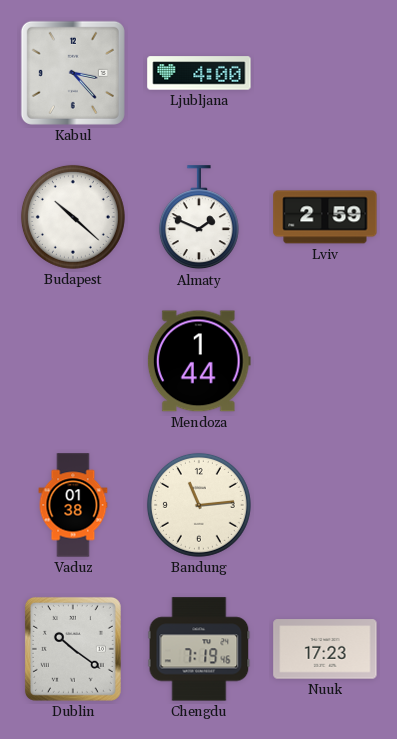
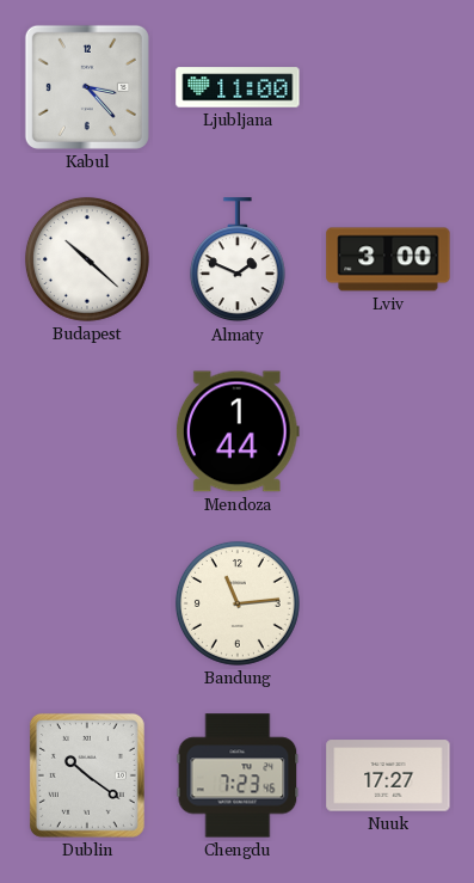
Ljubljana: 4:00 -> 11:00
Lviv: 2:59 -> 3:00
Vaduz: 01:38 -> none
Chengdu: 7:19 -> 7:23
Nuuk: 17:23 -> 17:27
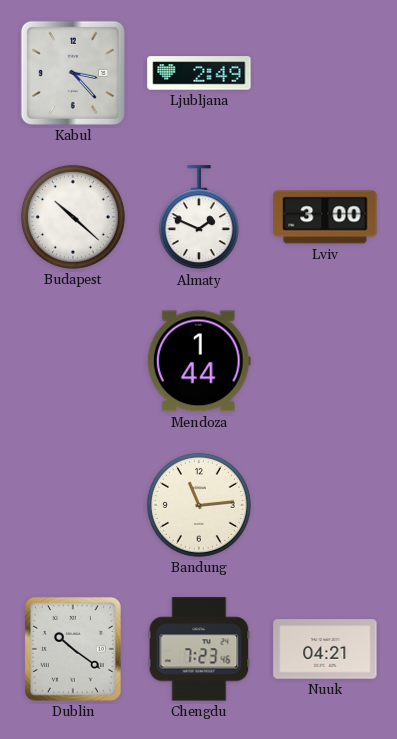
Ljubljana: 11:00 -> 2:49
Nuuk: 17:27 -> 04:21
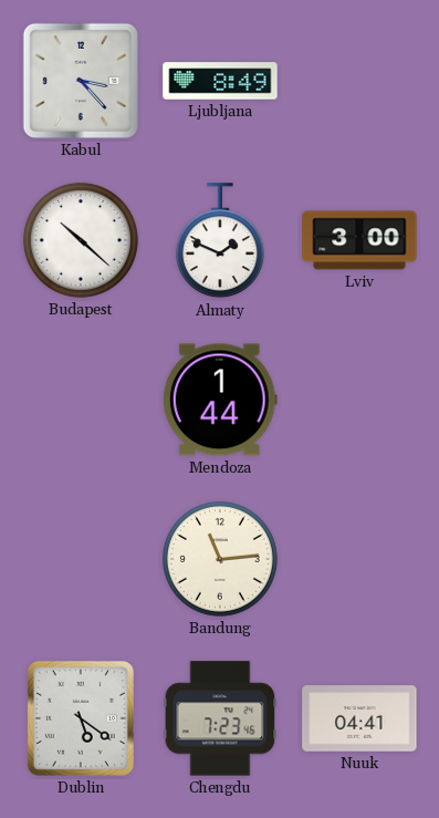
Ljubljana: 2:49 -> 8:49
Dublin: 10:21 -> 5:21
Nuuk: 04:21 -> 04:41
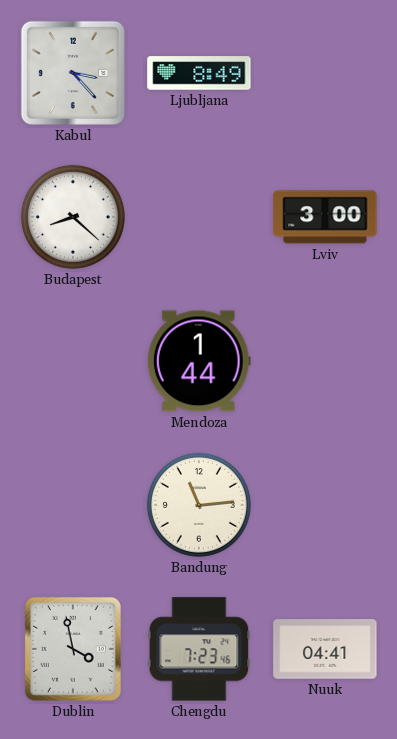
Budapest: 10:22 -> 8:22
Almaty: 1:49 -> none
Dublin: 5:21 -> 3:58
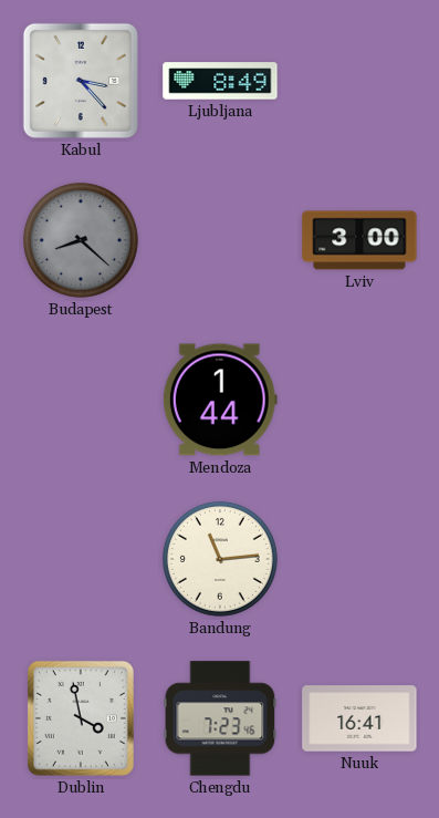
Budapest dial: white -> grey
Nuuk: 04:41 -> 16:41
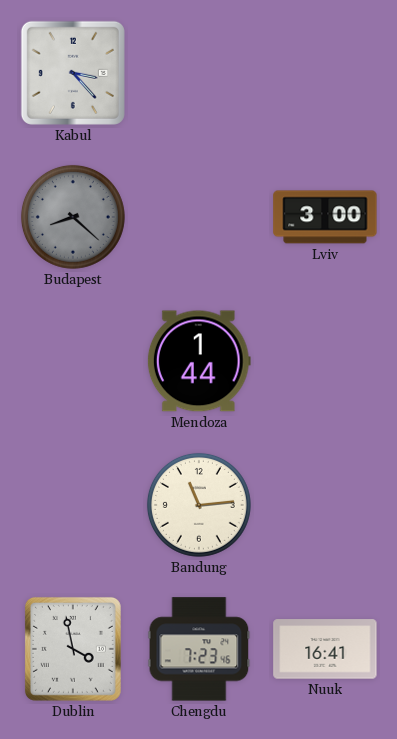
Ljubljana: 8:49 -> none
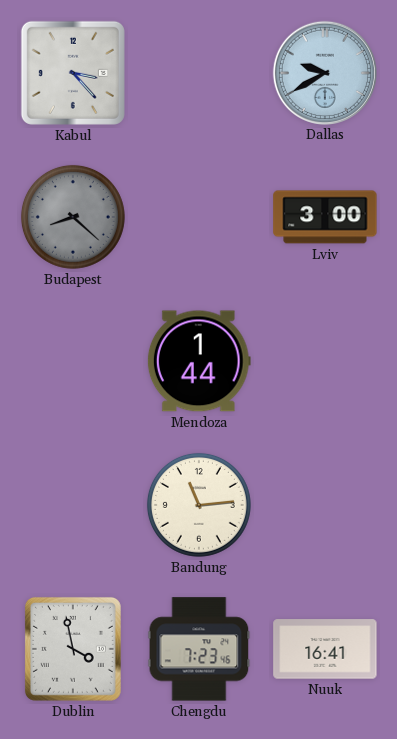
Dallas: none -> 9:40
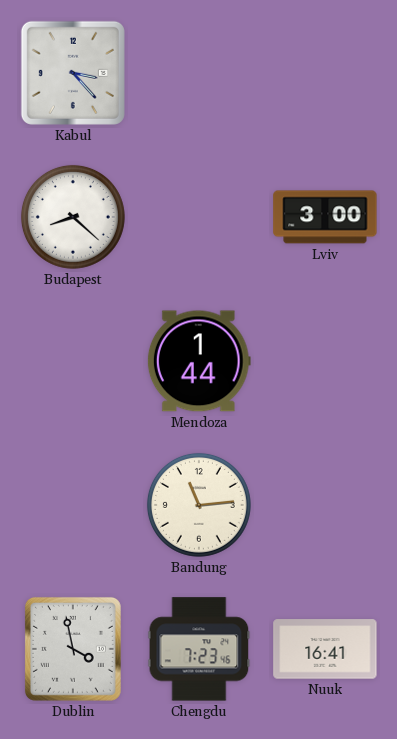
Dallas: 9:40 -> none
Budapest dial: grey -> white
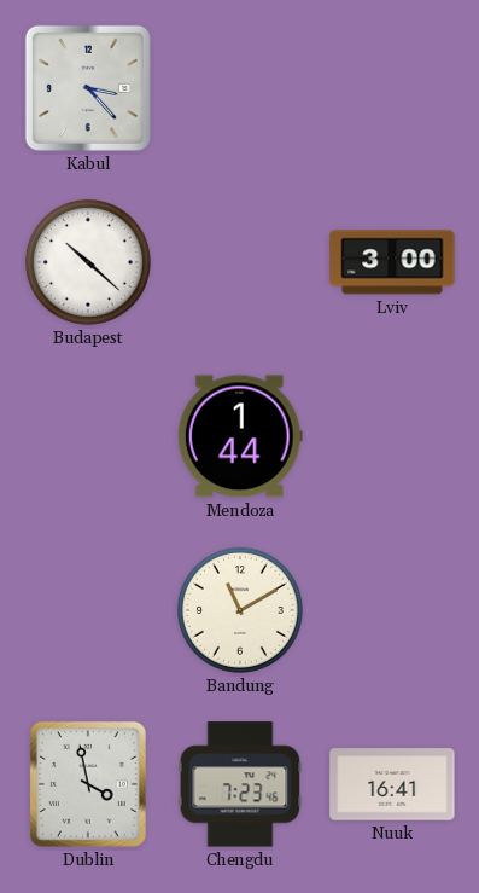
Budapest: 8:22 -> 10:22
Bandung: 11:14 -> 11:10
